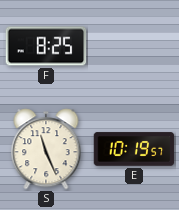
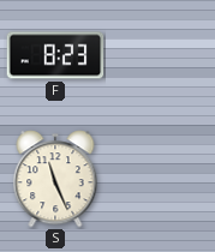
F: 8:25 -> 8:23
E: 10:19 -> none
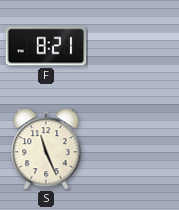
F: 8:23 -> 8:21
